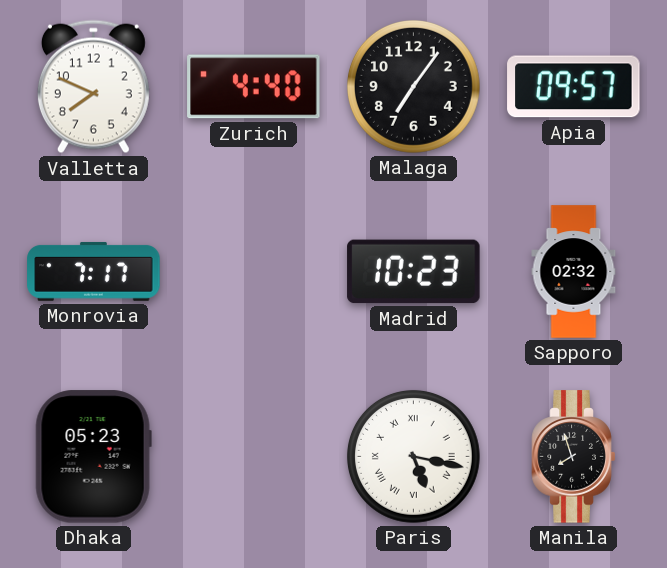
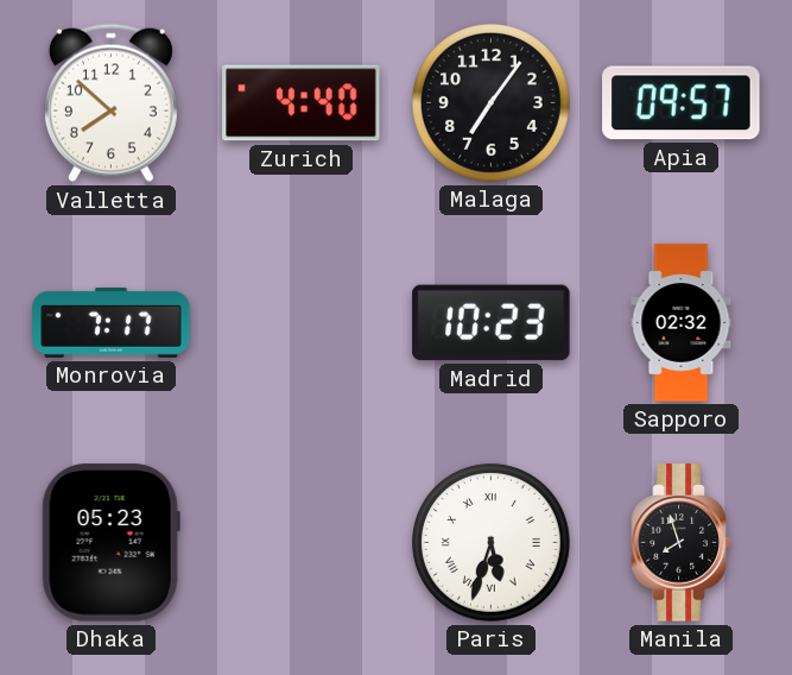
Valletta: 7:49 -> 7:52
Paris: 5:17 -> 5:33
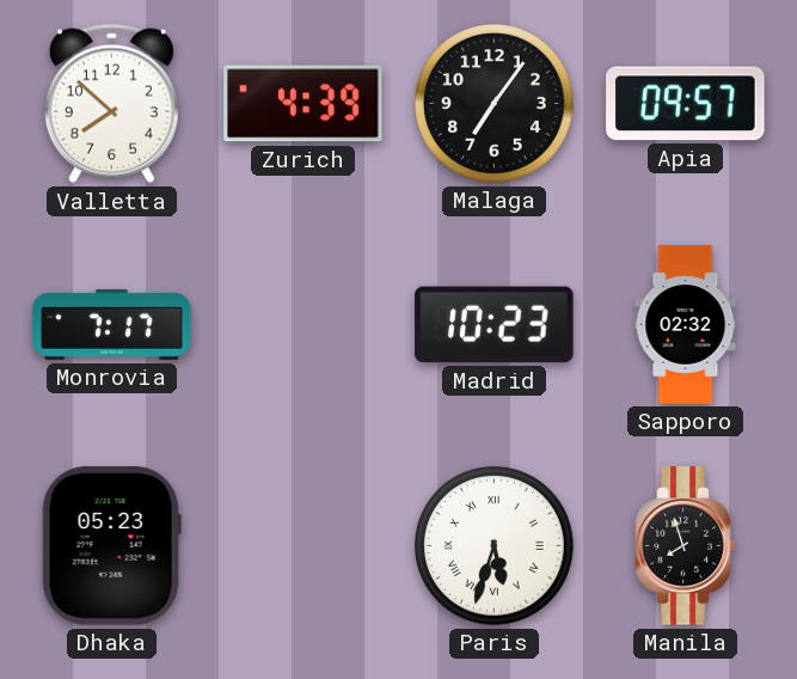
Zurich: 4:40 -> 4:39
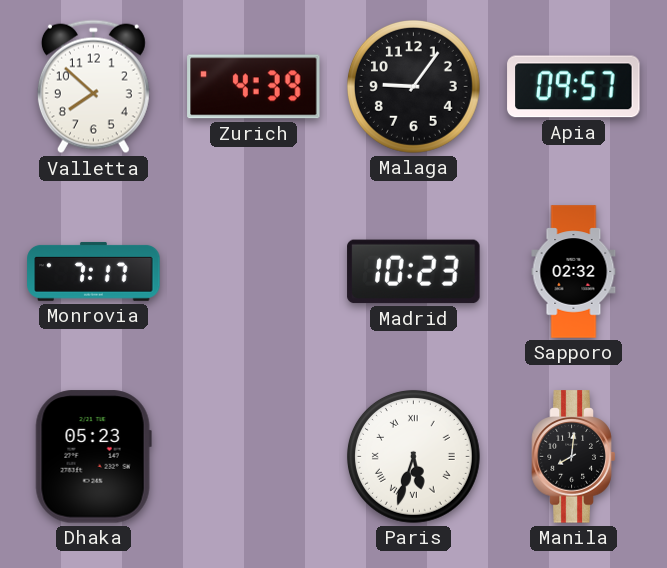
Malaga: 7:06 -> 9:06
Manila: 7:57 -> 8:01
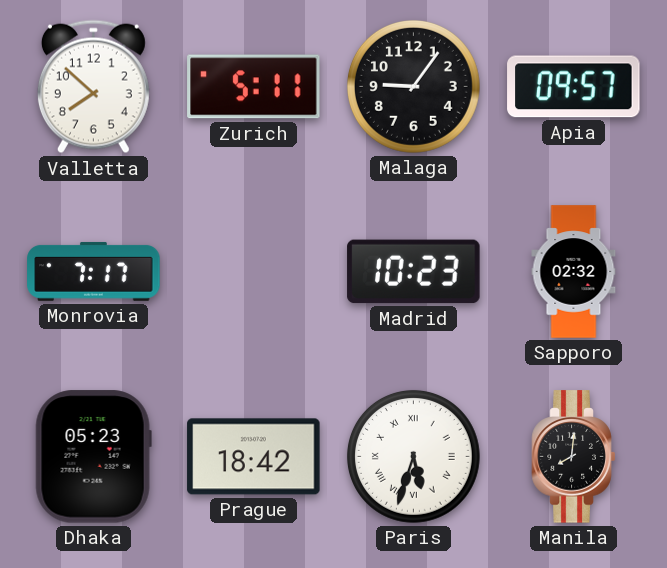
Zurich: 4:39 -> 5:11
Prague: none -> 18:42
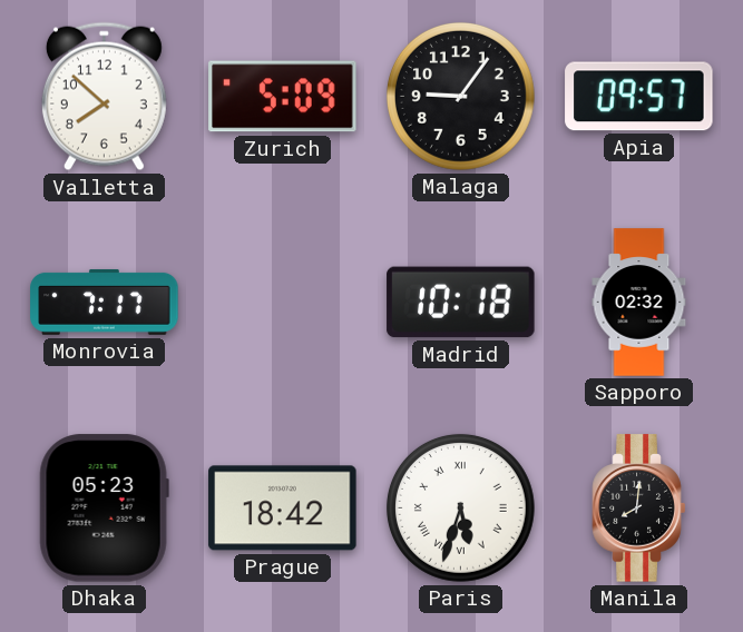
Zurich: 5:11 -> 5:09
Madrid: 10:23 -> 10:18
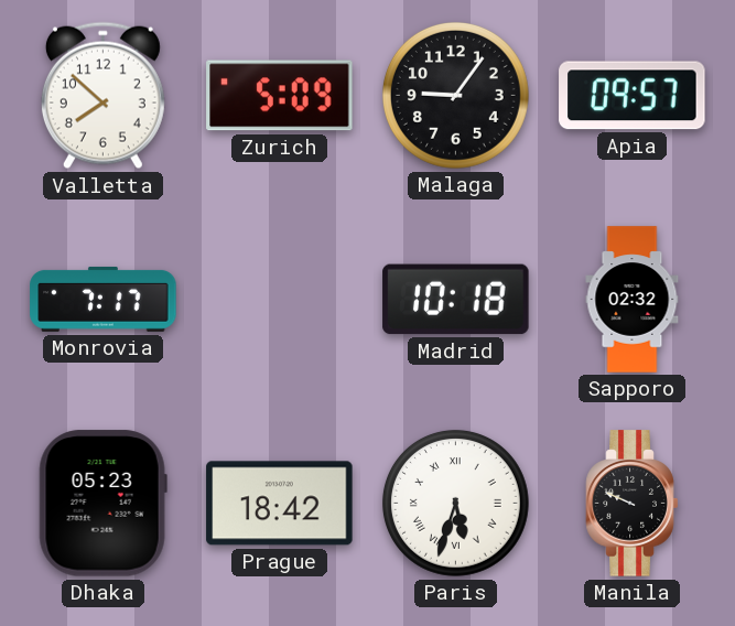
Manila: 8:01 -> 9:49
